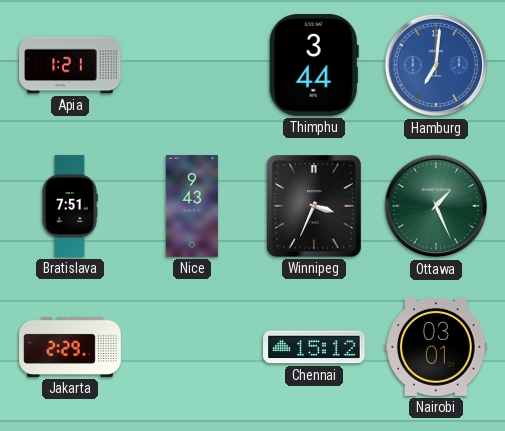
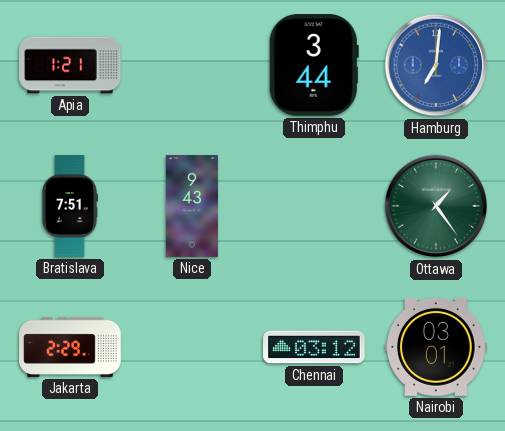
Winnipeg: 3:34 -> none
Ottawa: 1:26 -> 1:24
Chennai: 15:12 -> 03:12
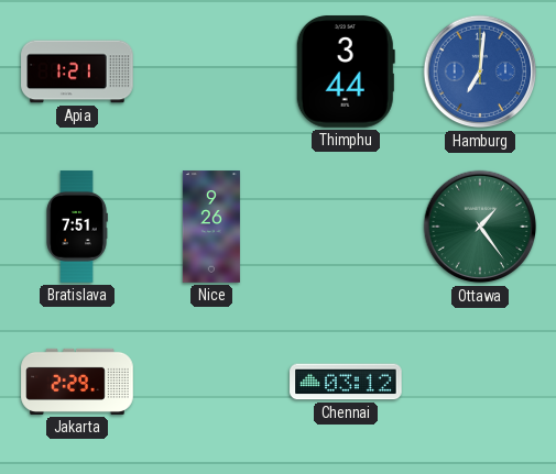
Nice: 9:43 -> 9:26
Nairobi: 03:01 -> none
